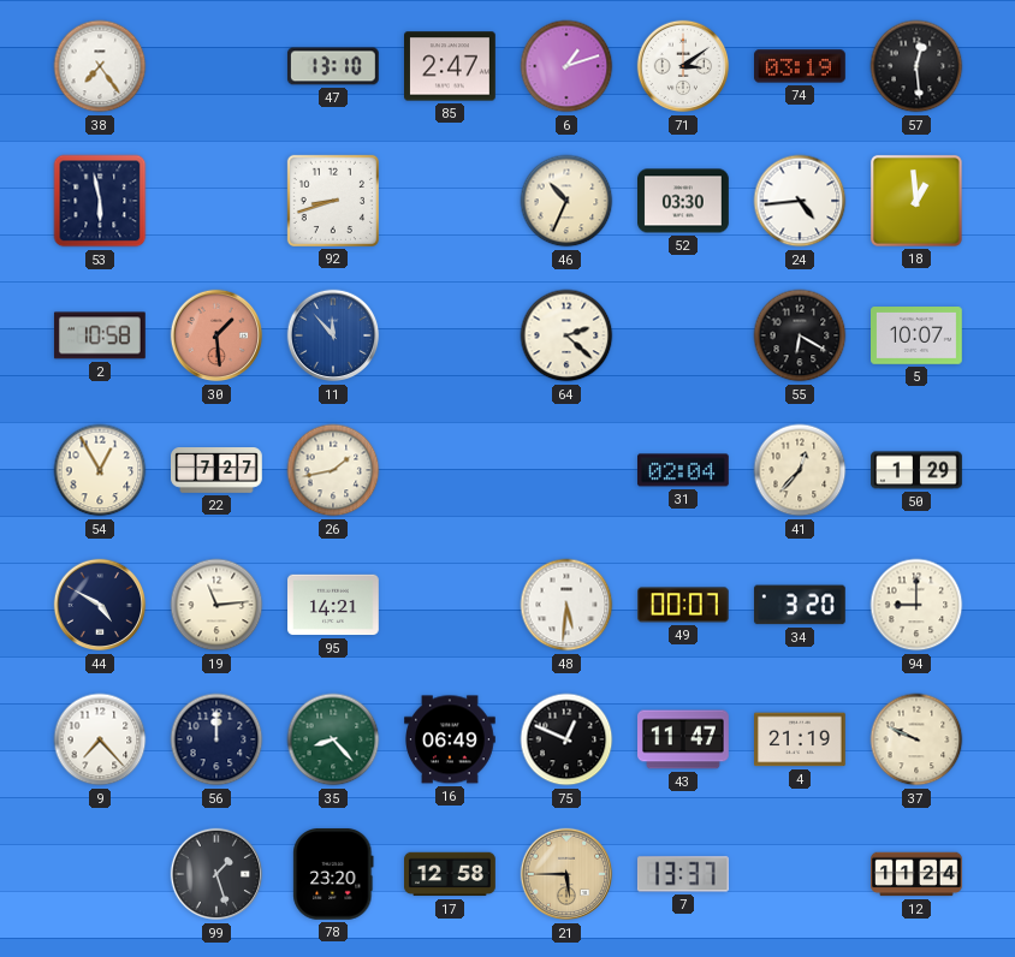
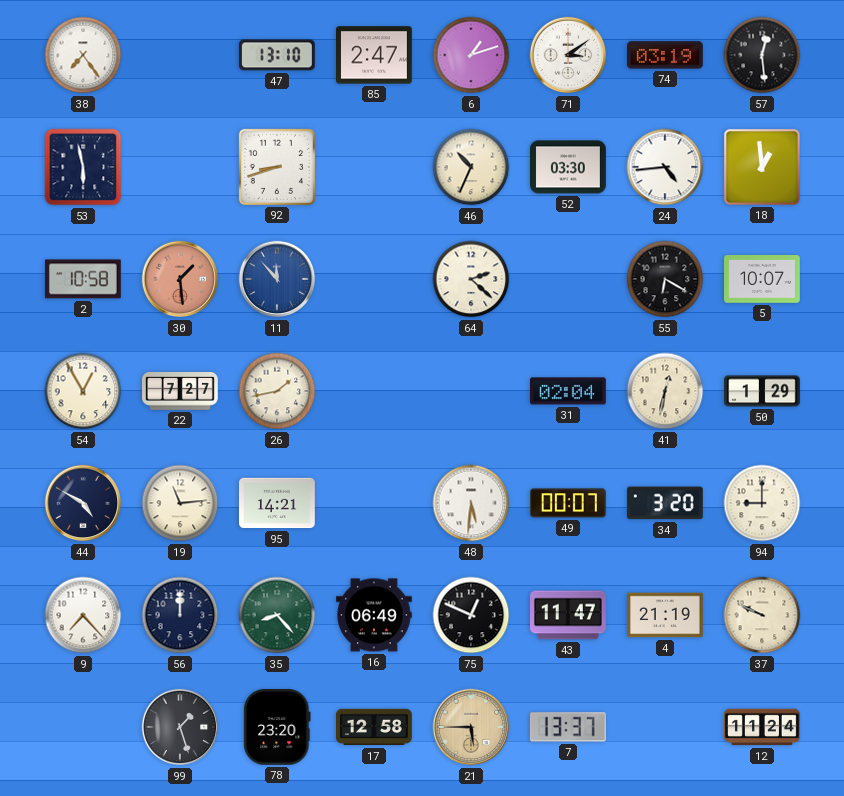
41: 12:37 -> 12:32
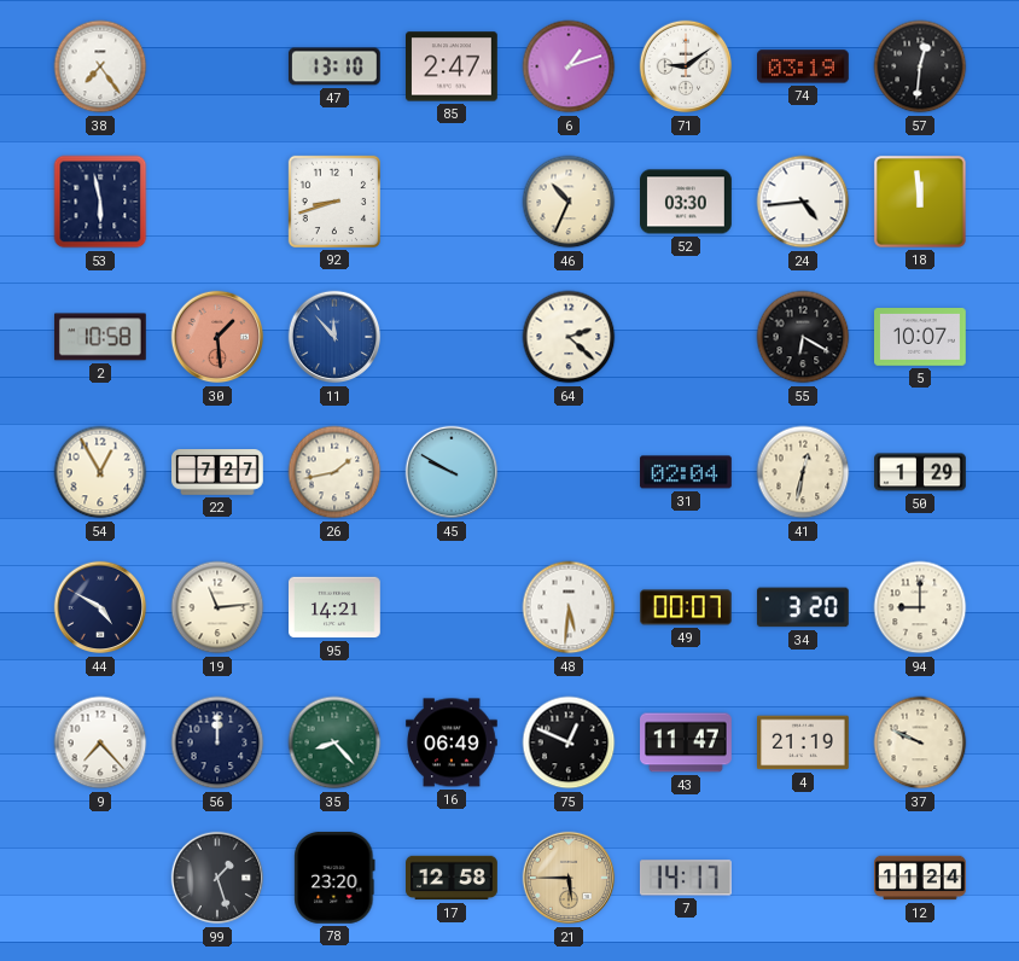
71: 3:09 -> 9:09
57: 12:29 -> 12:31
18: 12:59 -> 11:59
45: none -> 9:50
7: 13:37 -> 14:17
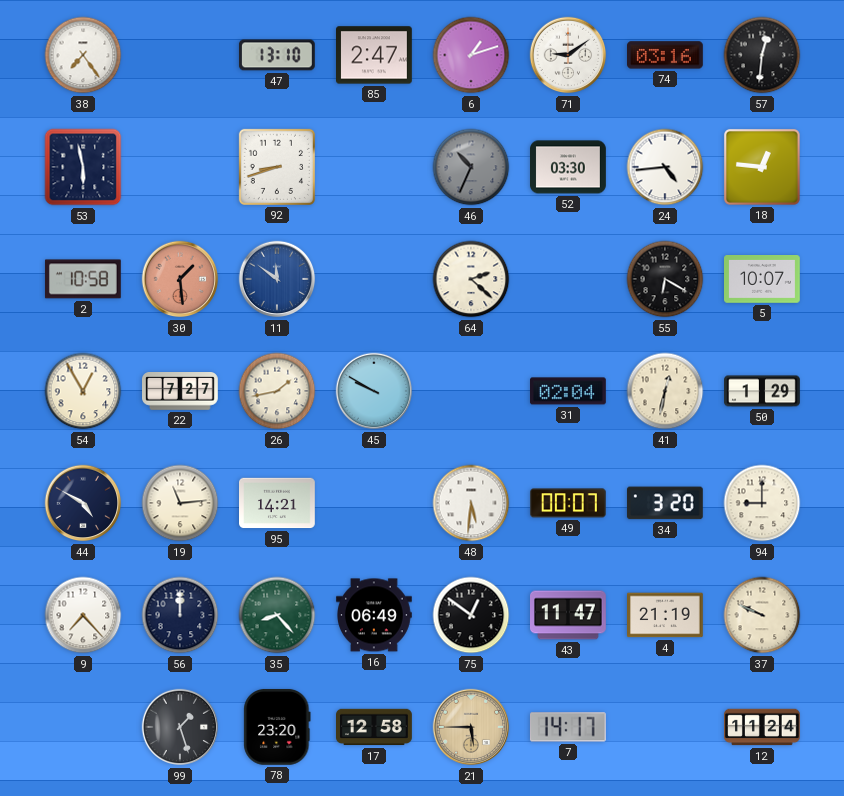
74: 03:19 -> 03:16
46 dial: cream -> grey
18: 11:59 -> 12:46
11: 11:53 -> 11:51
75: 12:49 -> 12:51
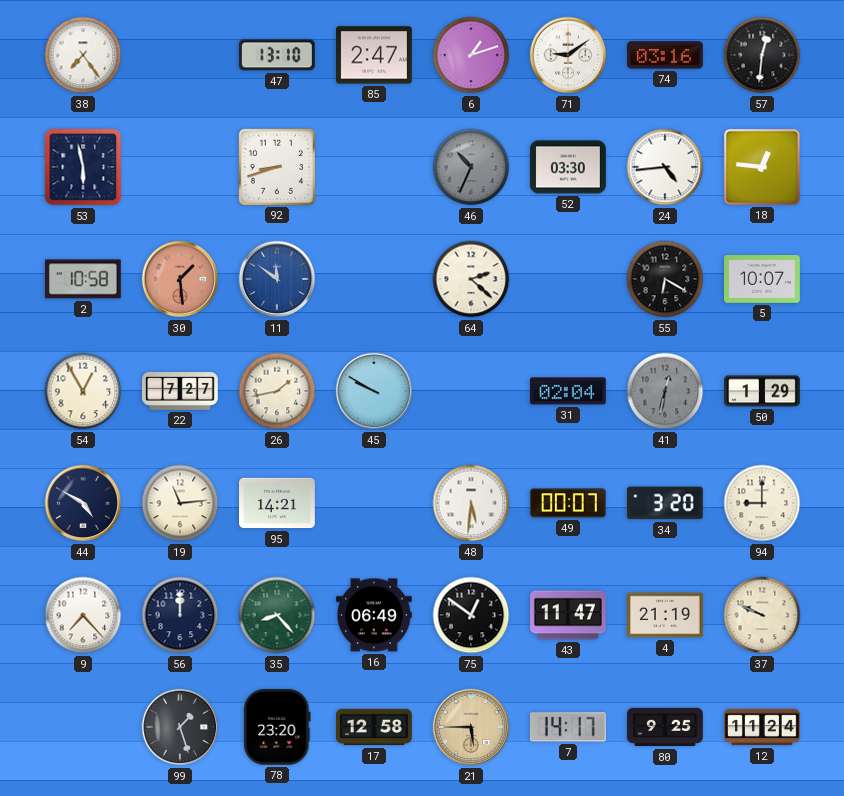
41 dial: cream -> grey
80: none -> 9:25
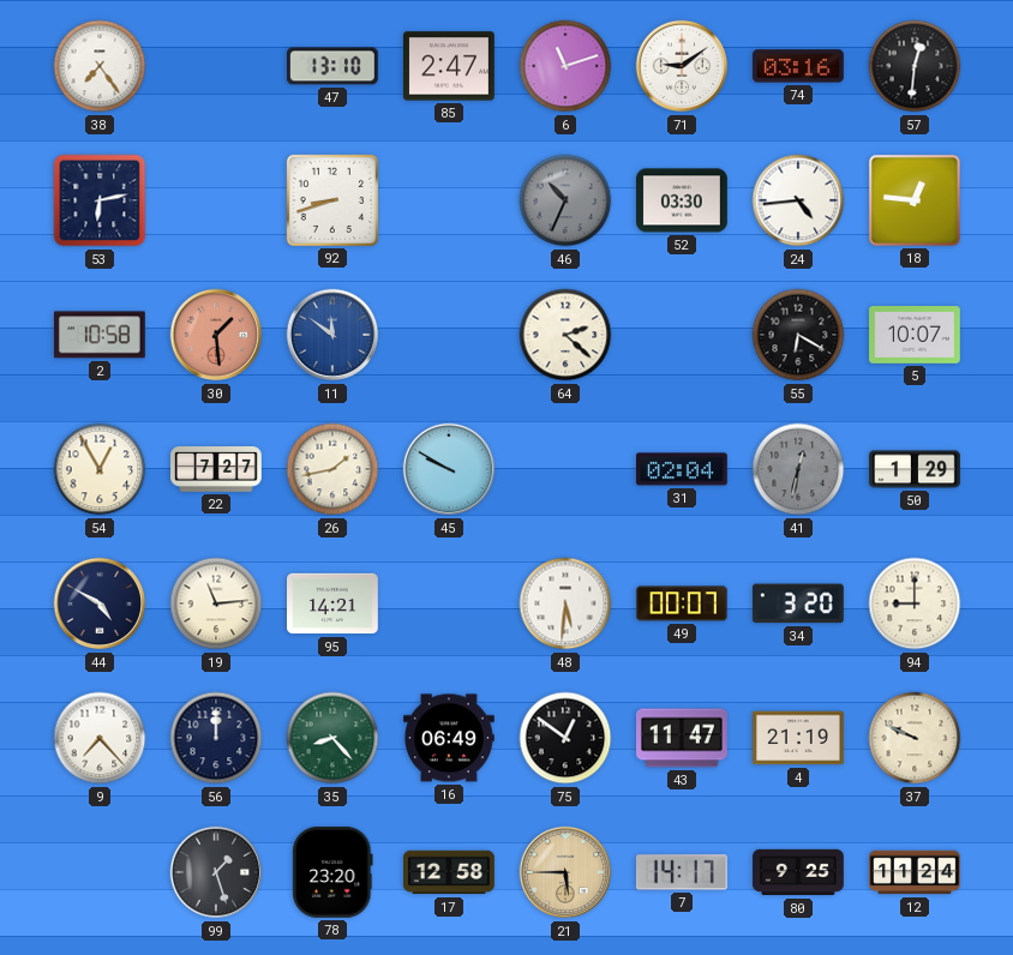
6: 1:12 -> 11:12
53: 5:58 -> 6:13
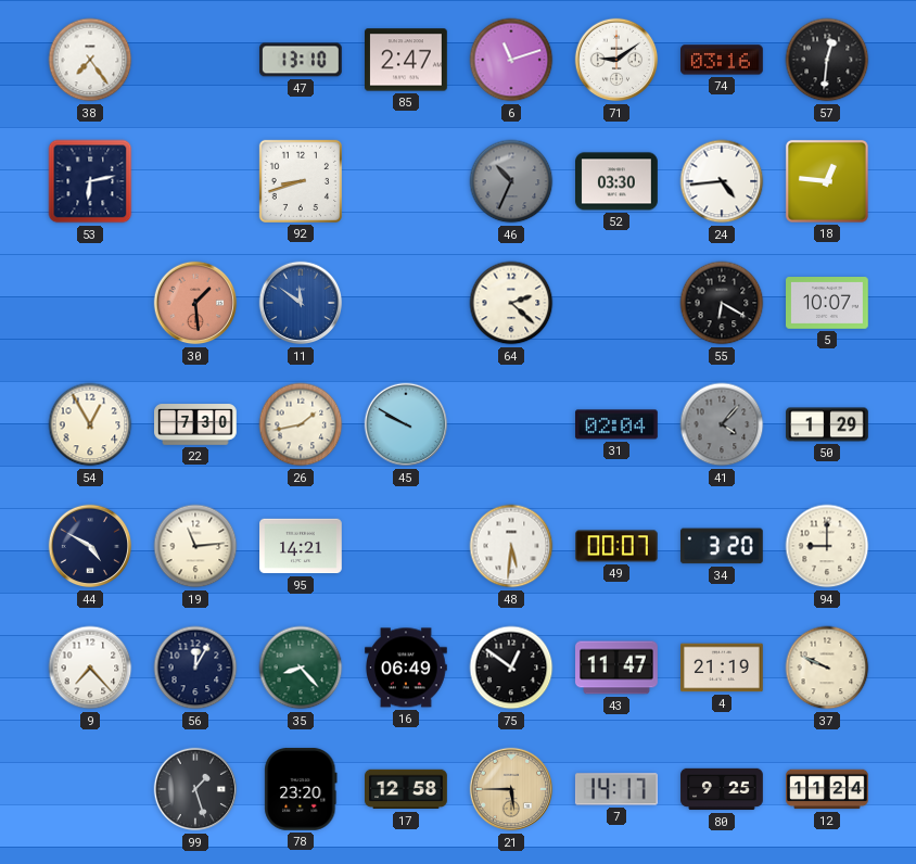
2: 10:58 -> none
22: 7:27 -> 7:30
41: 12:32 -> 4:07
56: 12:00 -> 12:05
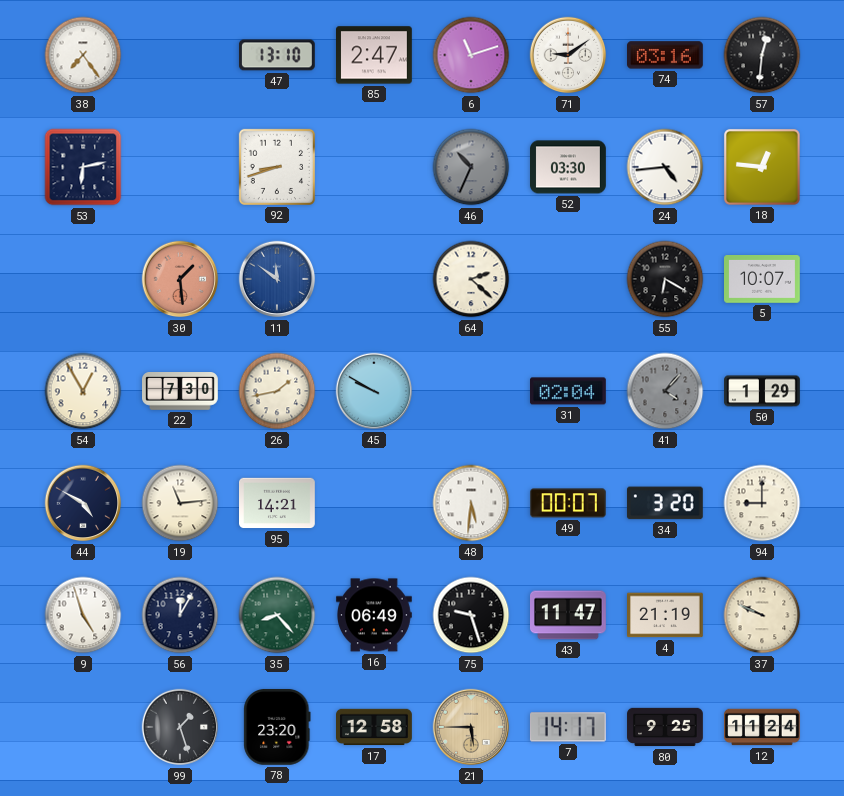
9: 7:23 -> 4:57
75: 12:51 -> 9:27
